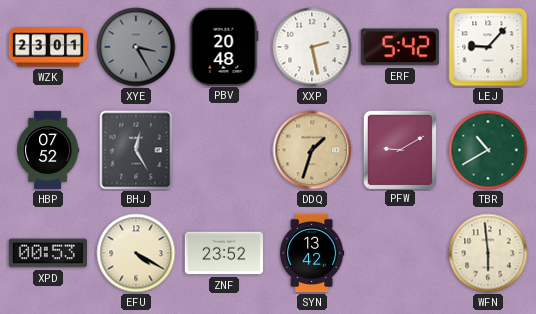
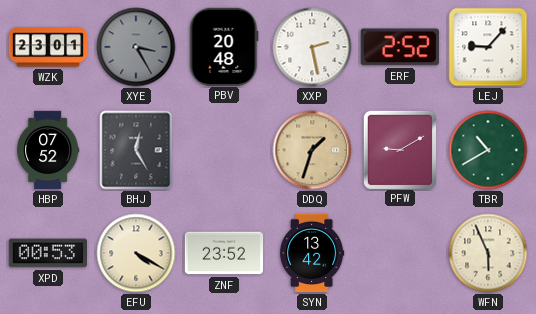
ERF: 5:42 -> 2:52
WFN: 5:59 -> 5:56
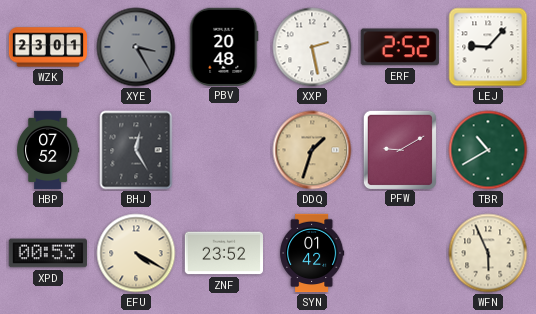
SYN: 13:42 -> 01:42
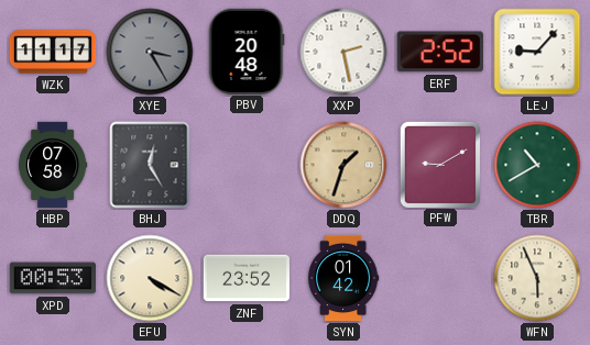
WZK: 23:01 -> 11:17
HBP: 07:52 -> 07:58
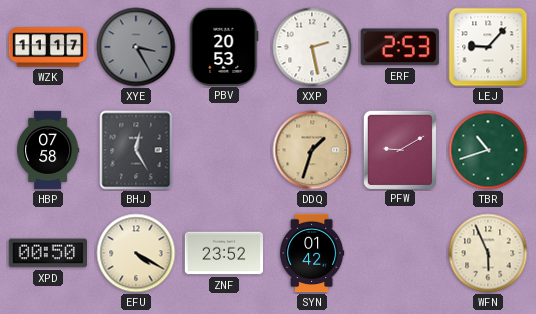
PBV: 20:48 -> 20:53
ERF: 2:52 -> 2:53
TBR: 10:40 -> 10:42
XPD: 00:53 -> 00:50
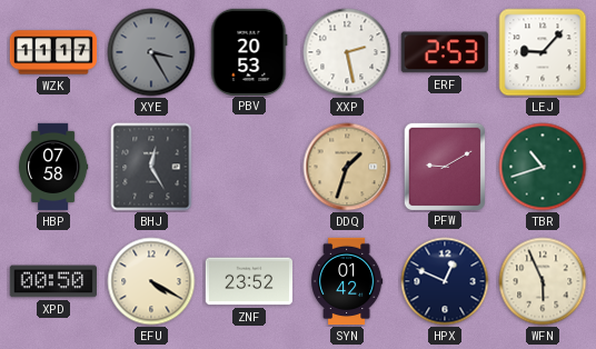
HPX: none -> 12:49
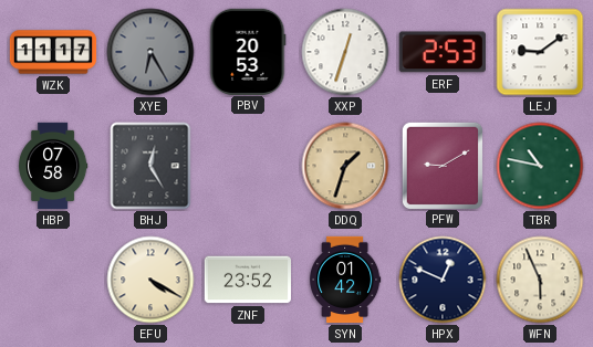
XYE: 3:25 -> 6:25
XXP: 2:28 -> 12:33
LEJ: 9:07 -> 9:09
TBR: 10:42 -> 10:47
XPD: 00:50 -> none
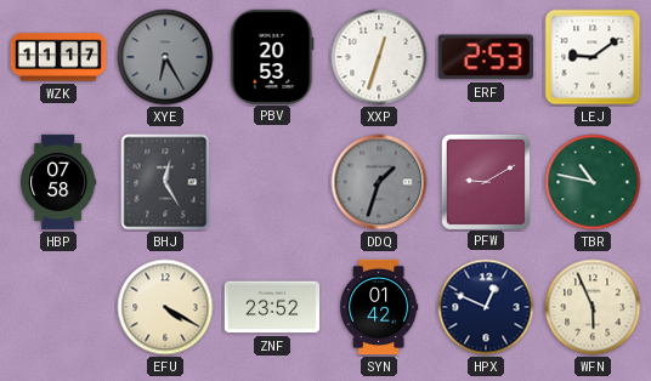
DDQ dial: champagne -> grey
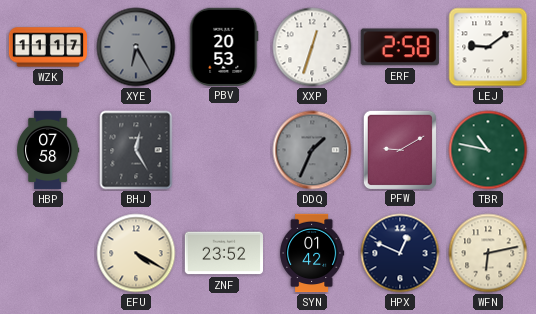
ERF: 2:53 -> 2:58
DDQ: 1:33 -> 1:34
WFN: 5:56 -> 6:13
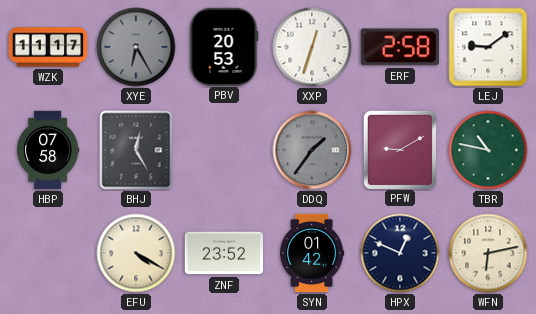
DDQ: 1:34 -> 1:36
